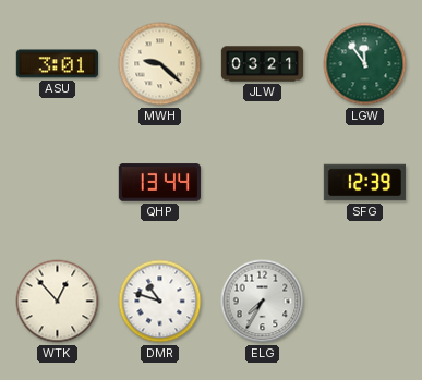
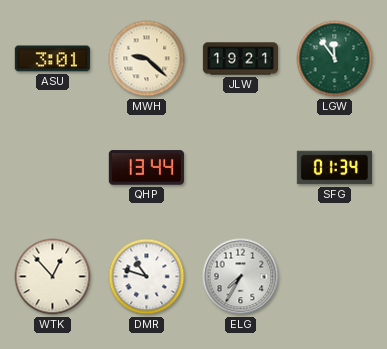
JLW: 03:21 -> 19:21
SFG: 12:39 -> 01:34
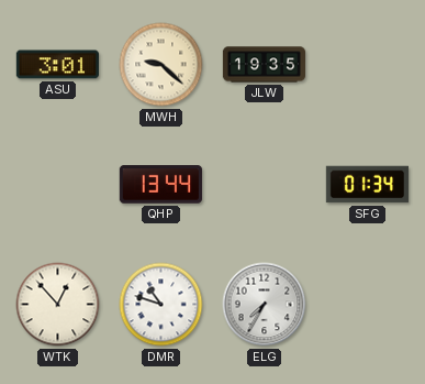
JLW: 19:21 -> 19:35
LGW: 11:54 -> none
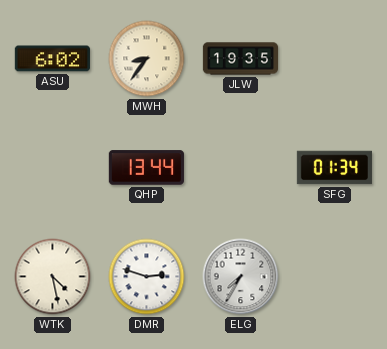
ASU: 3:01 -> 6:02
MWH: 9:22 -> 8:36
WTK: 12:53 -> 4:28
DMR: 10:48 -> 2:48
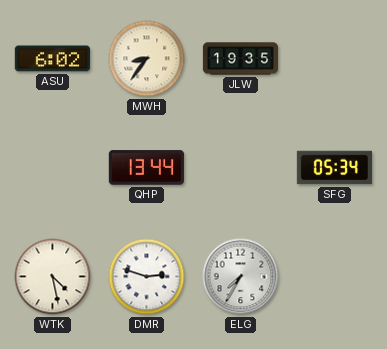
SFG: 01:34 -> 05:34
